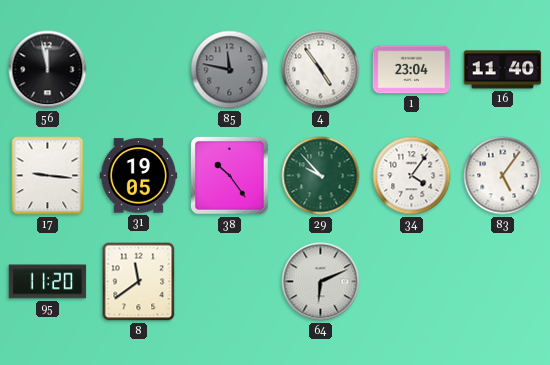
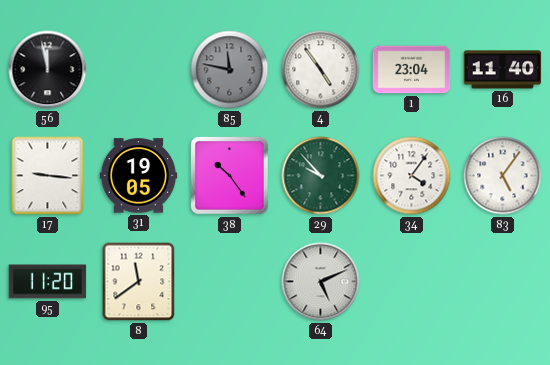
64: 6:11 -> 5:11
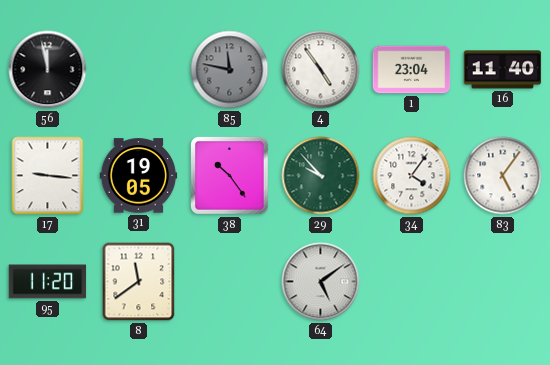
64: 5:11 -> 5:09
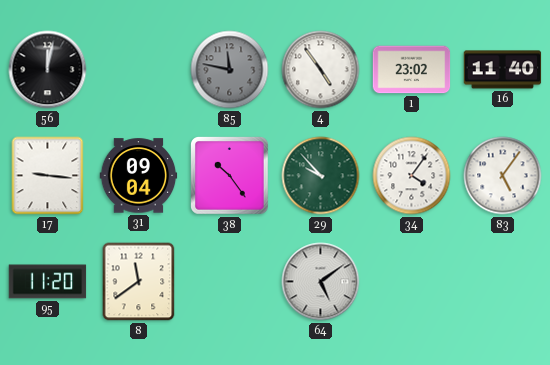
56: 11:58 -> 12:02
1: 23:04 -> 23:02
31: 19:05 -> 09:04
